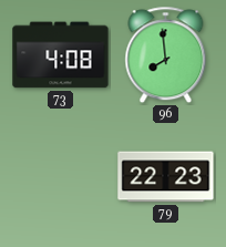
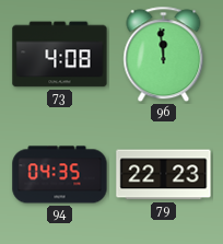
96: 7:59 -> 11:59
94: none -> 04:35
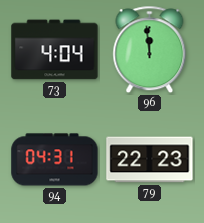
73: 4:08 -> 4:04
94: 04:35 -> 04:31
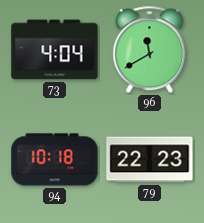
96: 11:59 -> 11:40
94: 04:31 -> 10:18
